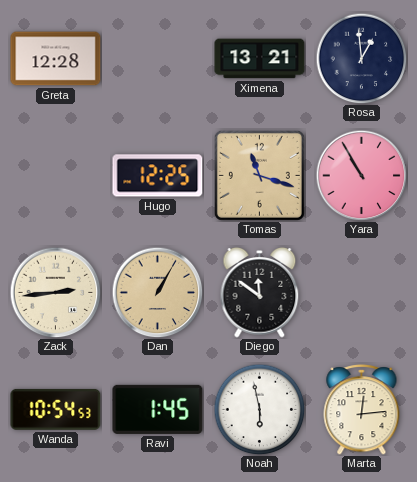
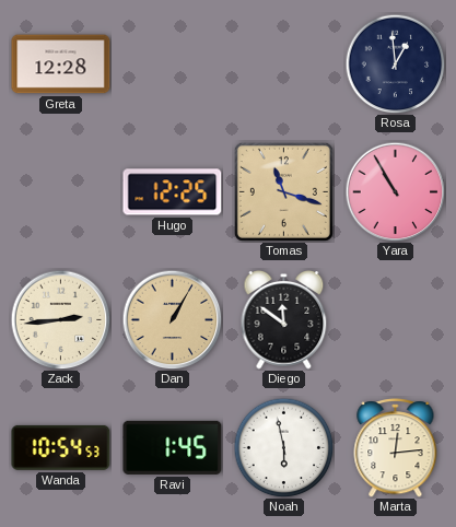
Ximena: 13:21 -> none
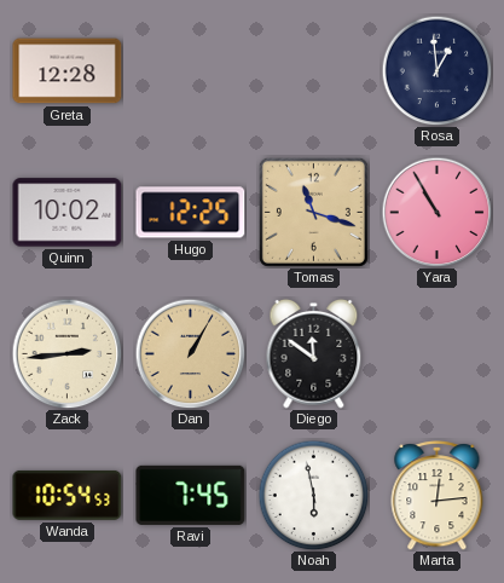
Quinn: none -> 10:02
Ravi: 1:45 -> 7:45
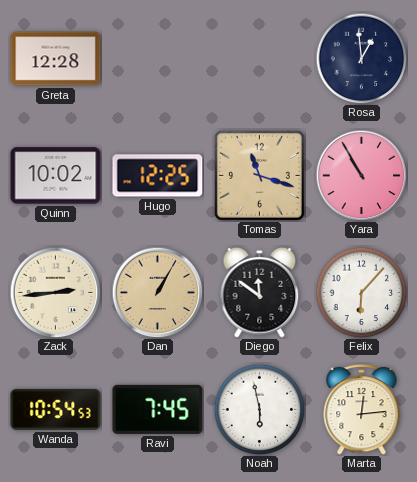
Felix: none -> 6:07
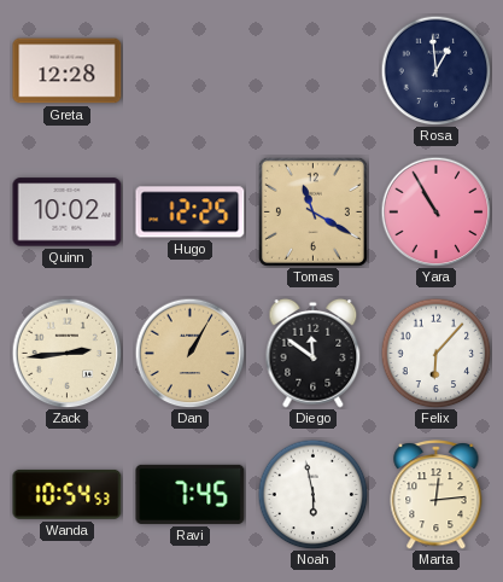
Tomas: 11:18 -> 11:20
